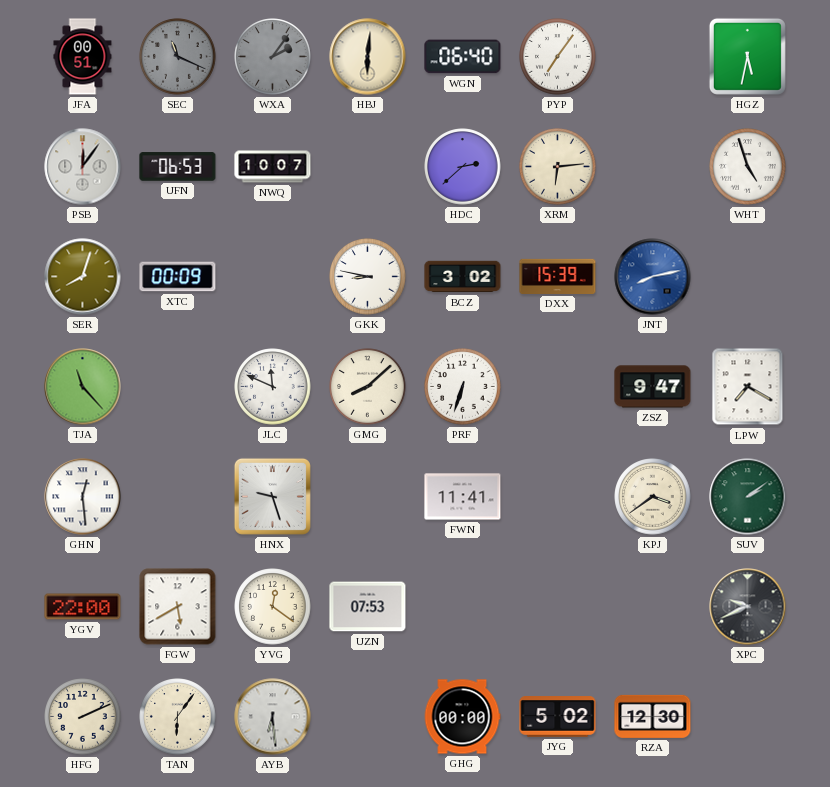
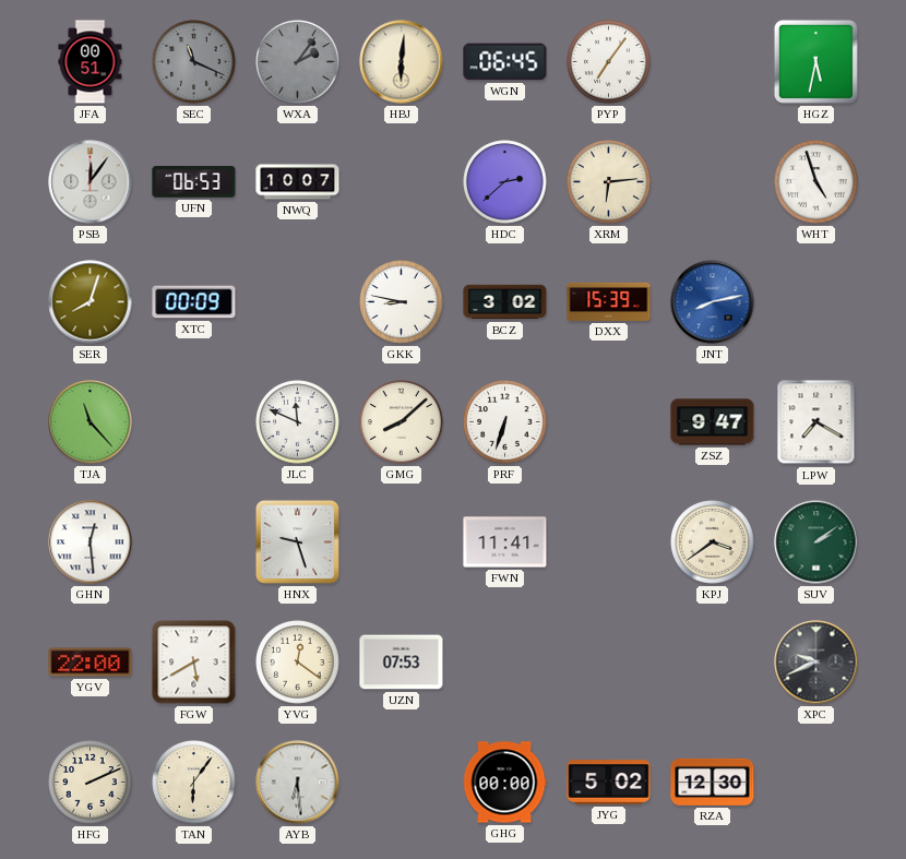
WGN: 06:40 -> 06:45
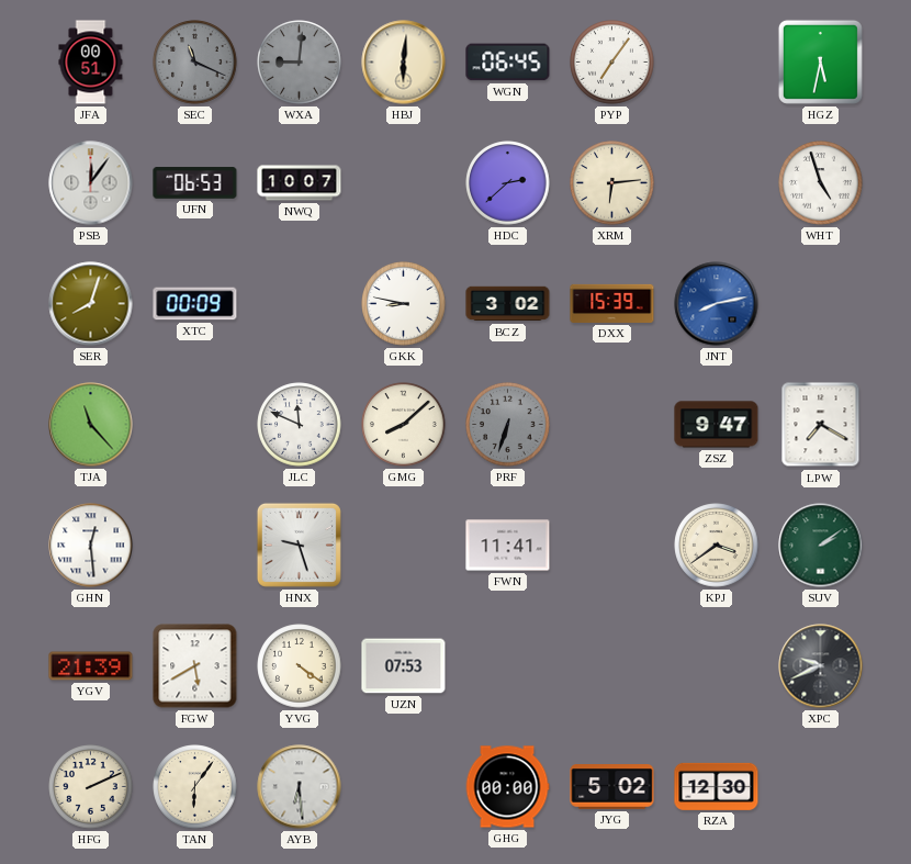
WXA: 2:06 -> 9:01
PRF dial: white -> grey
YGV: 22:00 -> 21:39
YVG: 12:21 -> 4:21
